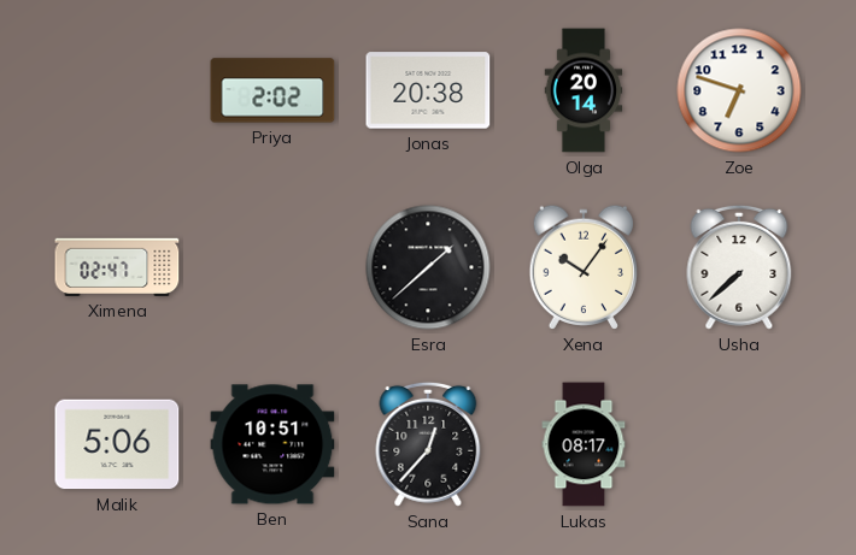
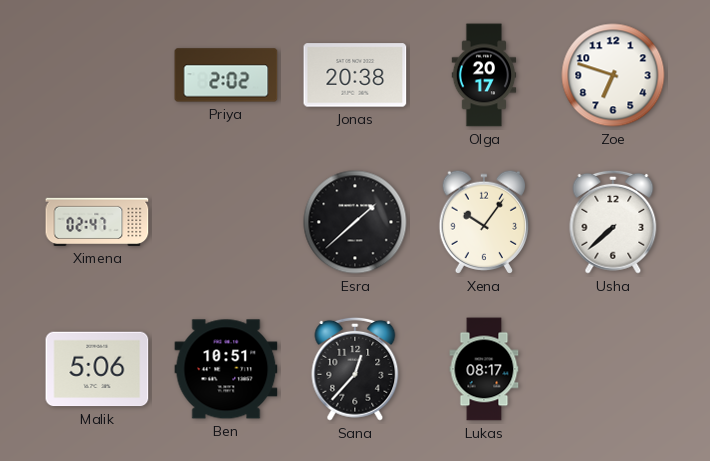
Olga: 20:14 -> 20:17
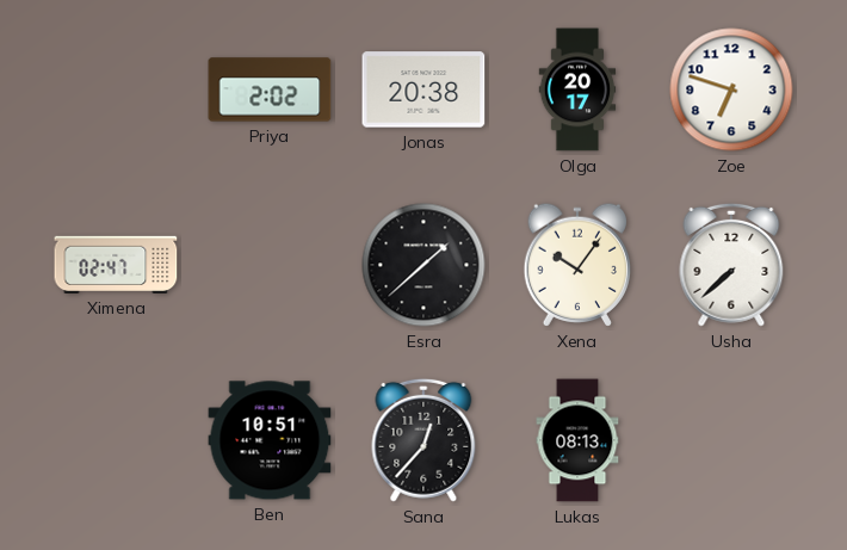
Malik: 5:06 -> none
Lukas: 08:17 -> 08:13
